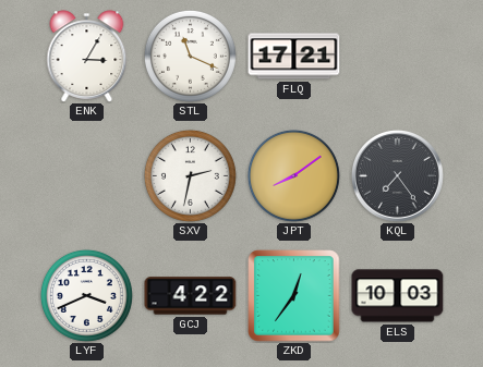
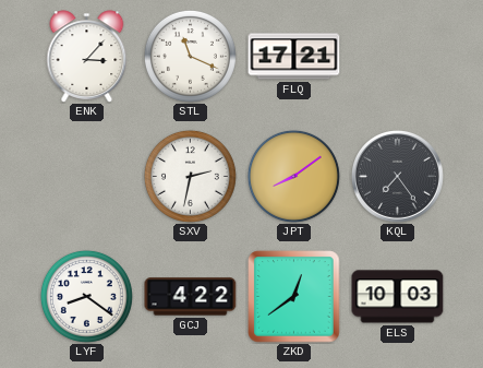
ENK: 3:05 -> 3:07
LYF: 3:41 -> 8:21
ZKD: 12:36 -> 12:39
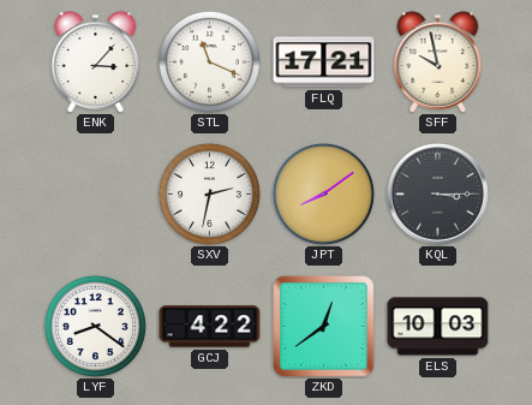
SFF: none -> 9:58
KQL: 7:24 -> 3:15
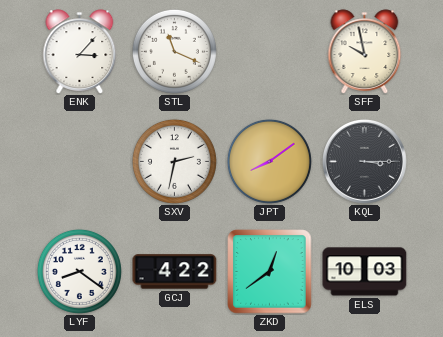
FLQ: 17:21 -> none
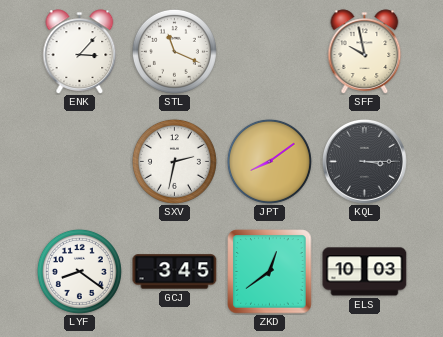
GCJ: 4:22 -> 3:45
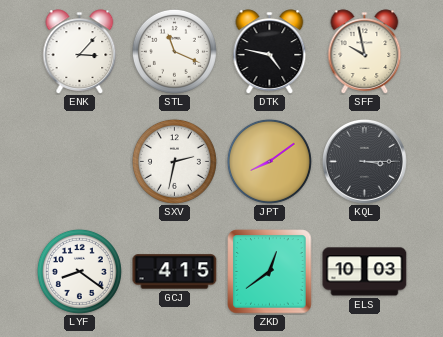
DTK: none -> 4:47
GCJ: 3:45 -> 4:15
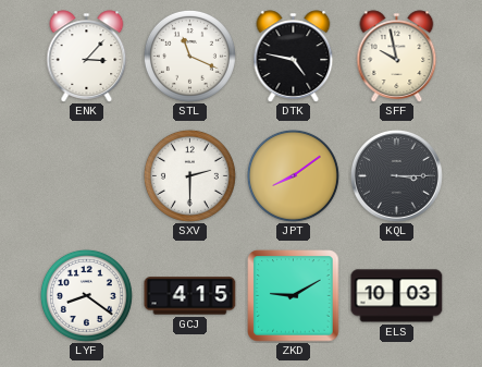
SXV: 2:32 -> 2:30
ZKD: 12:39 -> 9:10
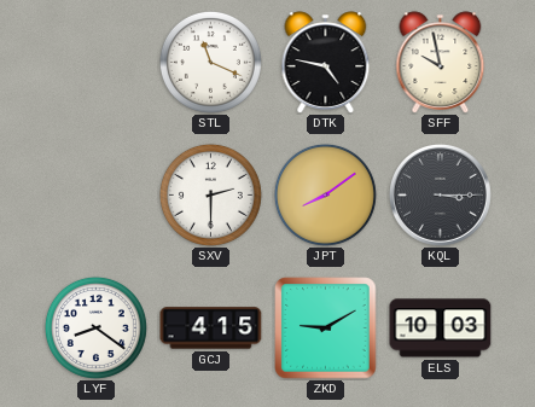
ENK: 3:07 -> none
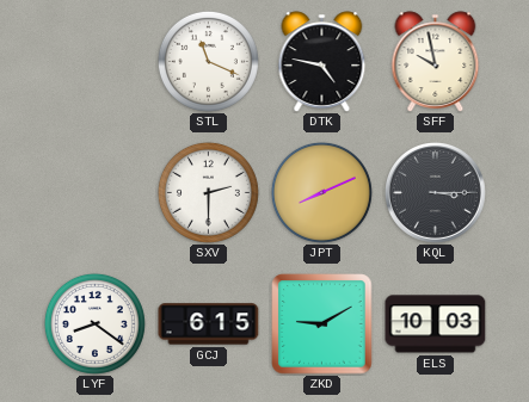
JPT: 8:09 -> 8:11
GCJ: 4:15 -> 6:15
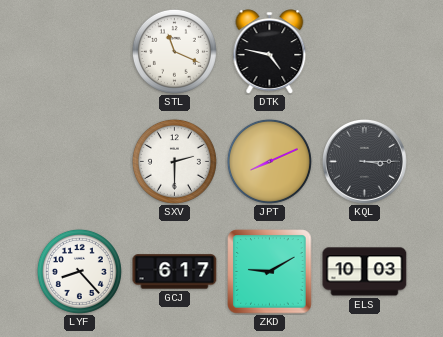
SFF: 9:58 -> none
LYF: 8:21 -> 8:23
GCJ: 6:15 -> 6:17
